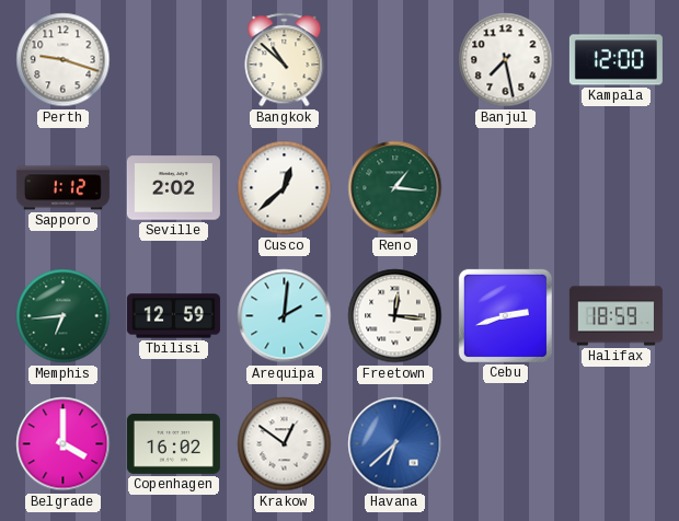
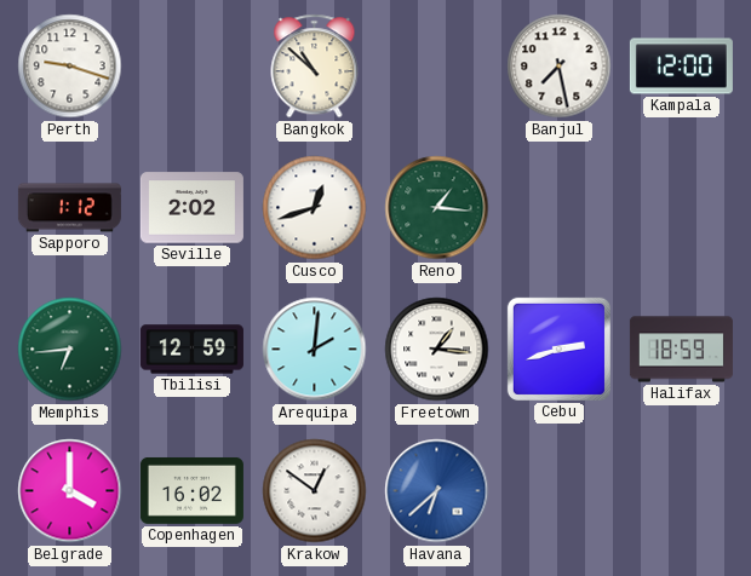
Cusco: 12:38 -> 12:42
Freetown: 12:16 -> 1:16
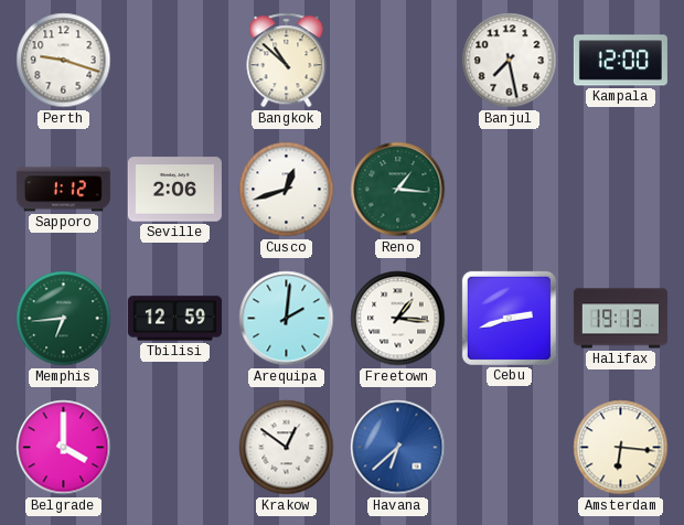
Seville: 2:02 -> 2:06
Halifax: 18:59 -> 19:13
Copenhagen: 16:02 -> none
Amsterdam: none -> 6:16
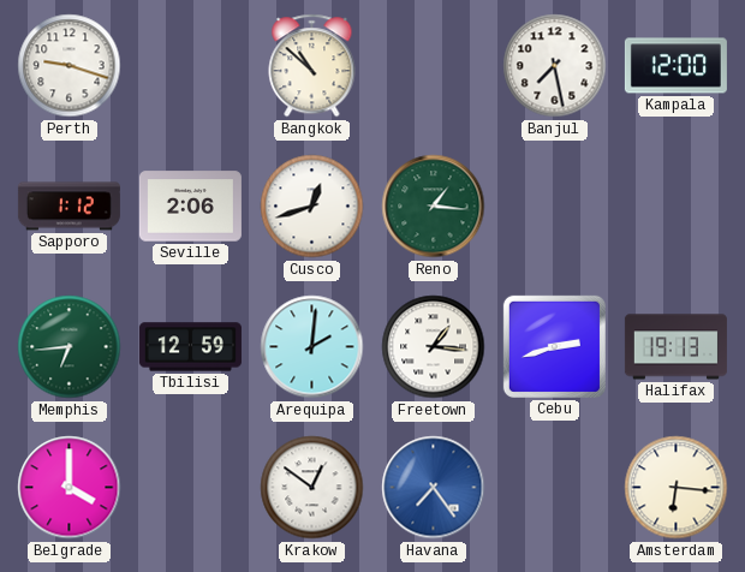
Havana: 6:38 -> 7:24
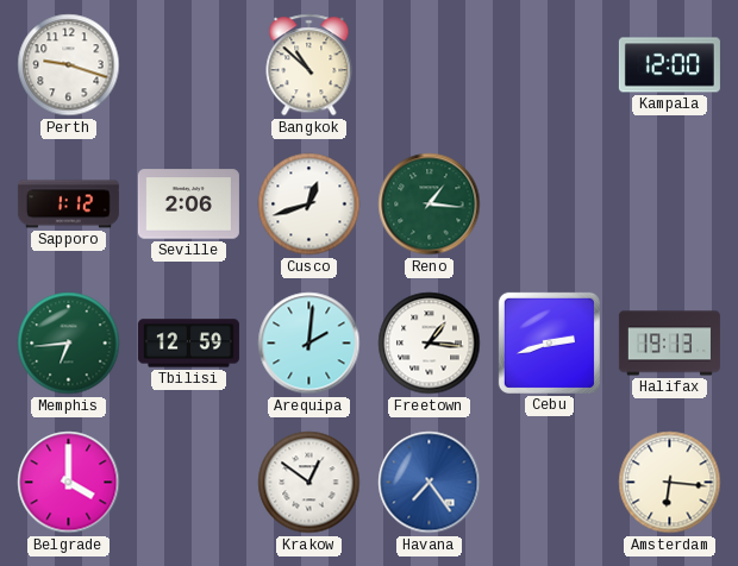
Banjul: 7:28 -> none
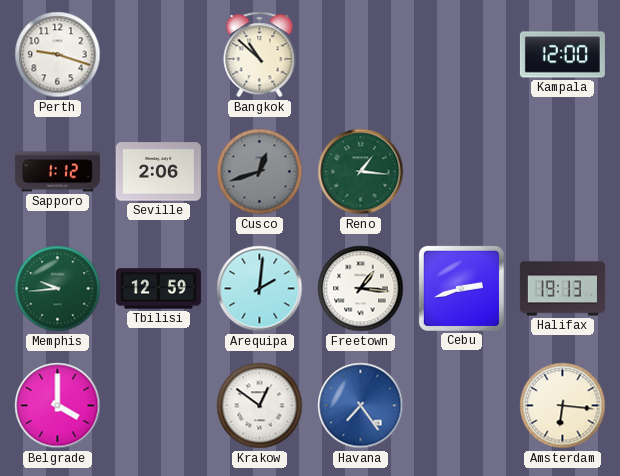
Cusco dial: white -> grey
Memphis: 6:44 -> 9:44
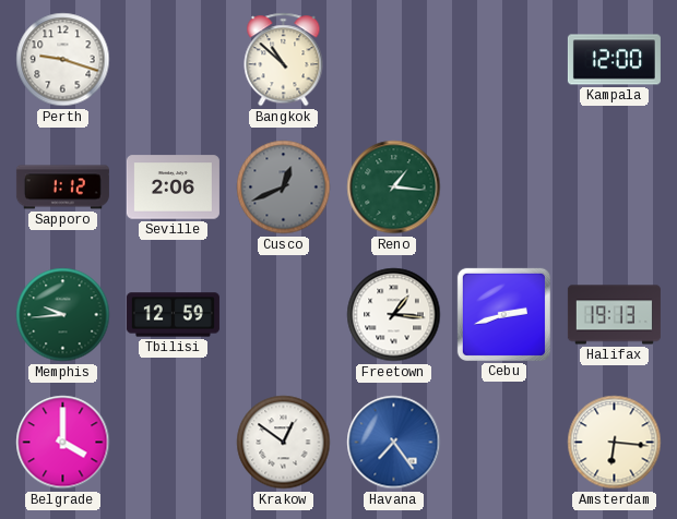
Cusco: 12:42 -> 12:41
Arequipa: 2:01 -> none
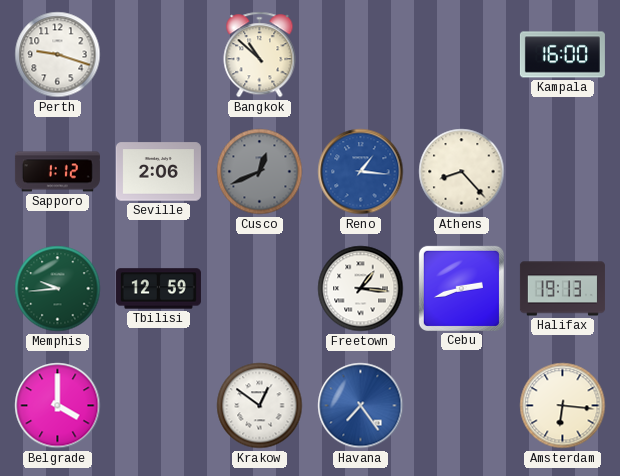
Kampala: 12:00 -> 16:00
Reno dial: green -> blue
Athens: none -> 8:23
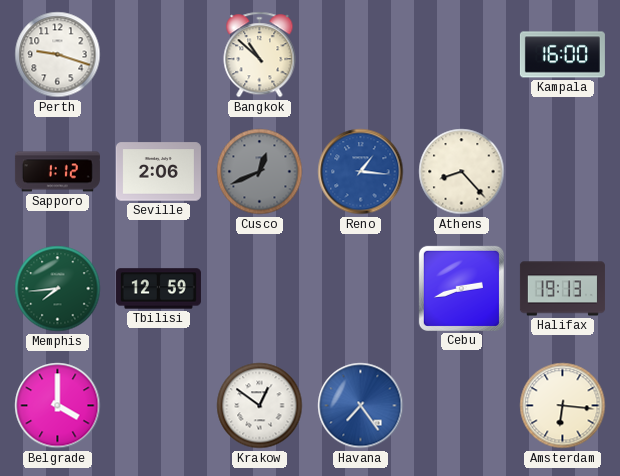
Memphis: 9:44 -> 7:44
Freetown: 1:16 -> none
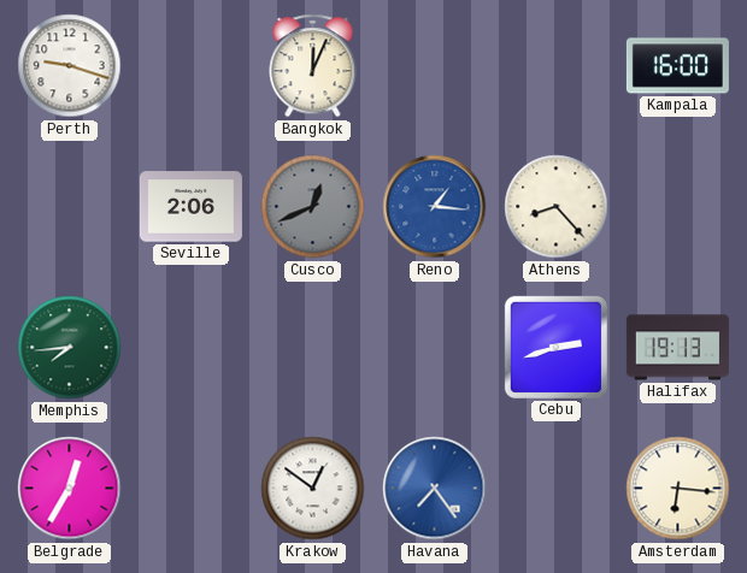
Bangkok: 10:52 -> 12:04
Sapporo: 1:12 -> none
Tbilisi: 12:59 -> none
Belgrade: 4:00 -> 12:35
